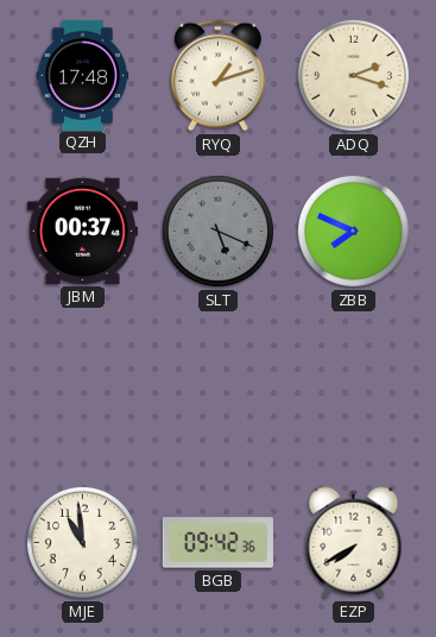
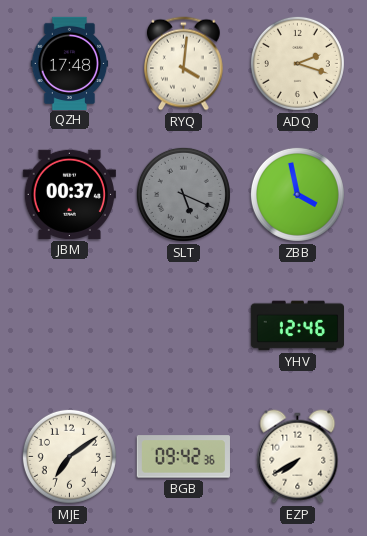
RYQ: 1:12 -> 4:01
ZBB: 7:49 -> 3:58
YHV: none -> 12:46
MJE: 10:59 -> 7:09
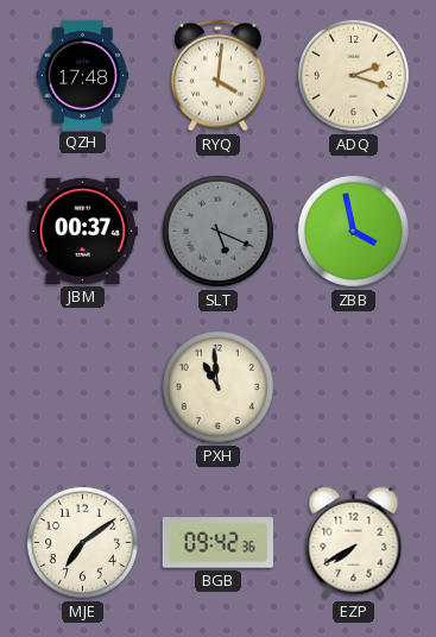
PXH: none -> 10:59
YHV: 12:46 -> none
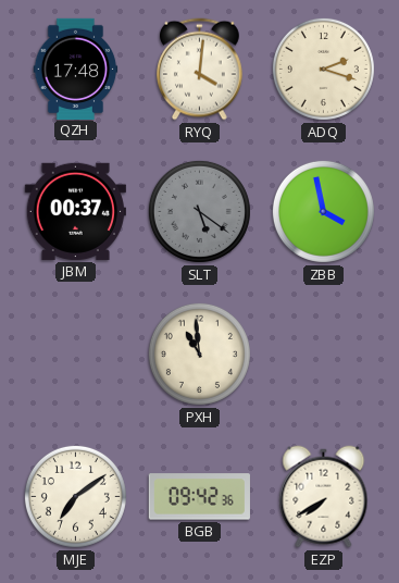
SLT: 5:19 -> 5:21
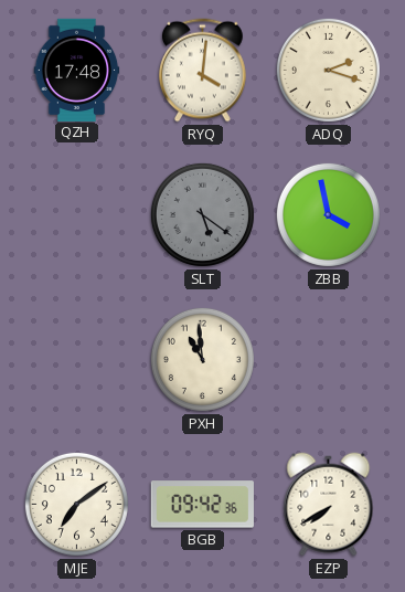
JBM: 00:37 -> none
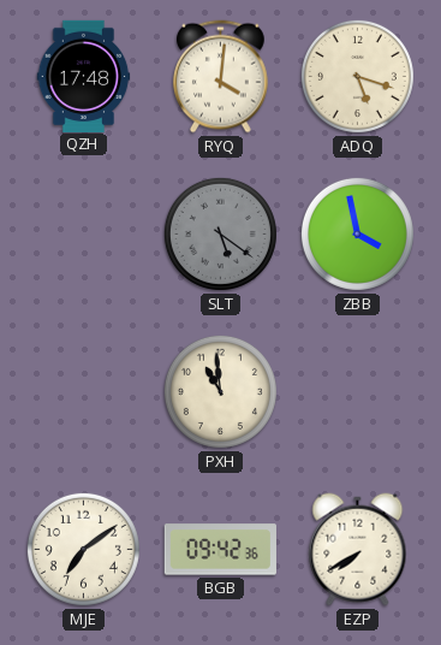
ADQ: 2:18 -> 5:18
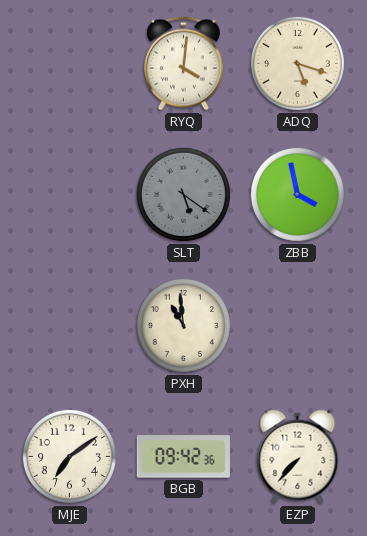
QZH: 17:48 -> none
EZP: 7:40 -> 7:37
